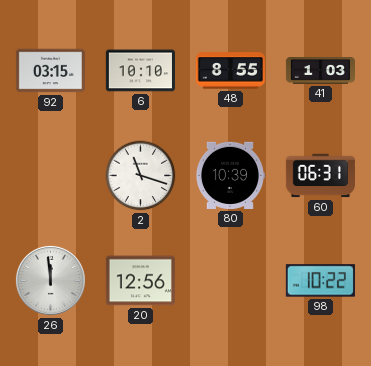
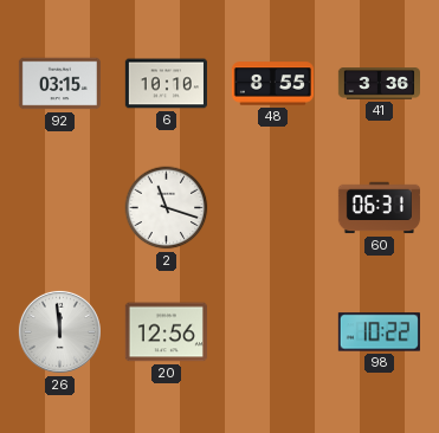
41: 1:03 -> 3:36
80: 10:39 -> none
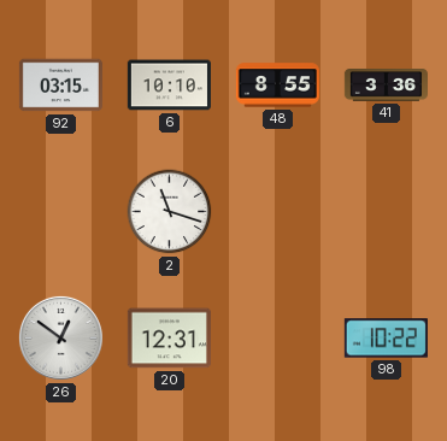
60: 06:31 -> none
26: 11:59 -> 12:51
20: 12:56 -> 12:31
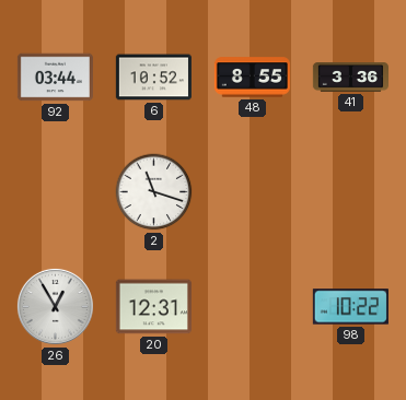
92: 03:15 -> 03:44
6: 10:10 -> 10:52
26: 12:51 -> 12:55
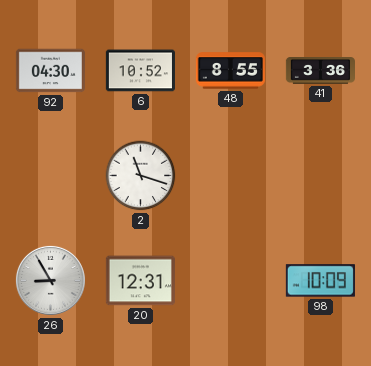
92: 03:44 -> 04:30
26: 12:55 -> 8:55
98: 10:22 -> 10:09
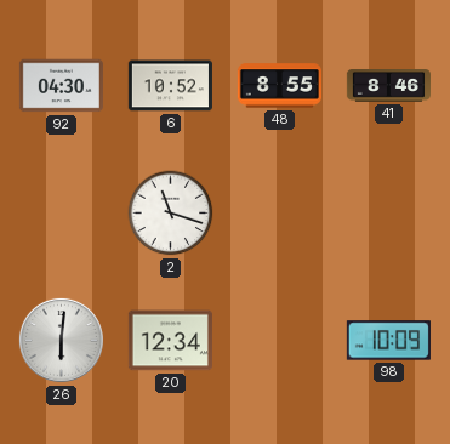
41: 3:36 -> 8:46
26: 8:55 -> 6:01
20: 12:31 -> 12:34
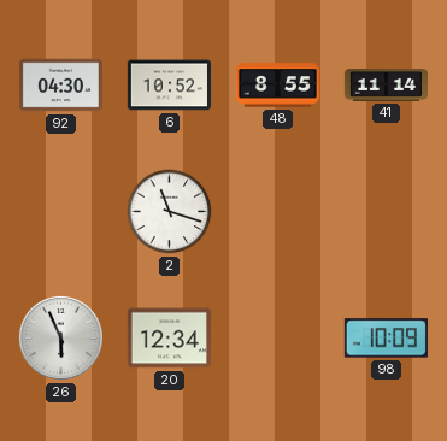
41: 8:46 -> 11:14
26: 6:01 -> 5:56
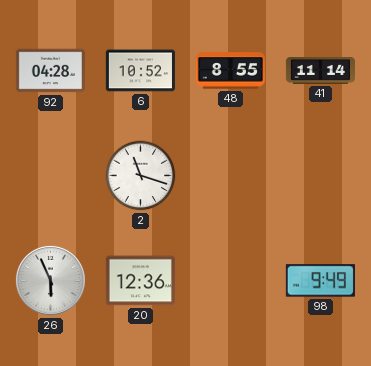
92: 04:30 -> 04:28
20: 12:34 -> 12:36
98: 10:09 -> 9:49
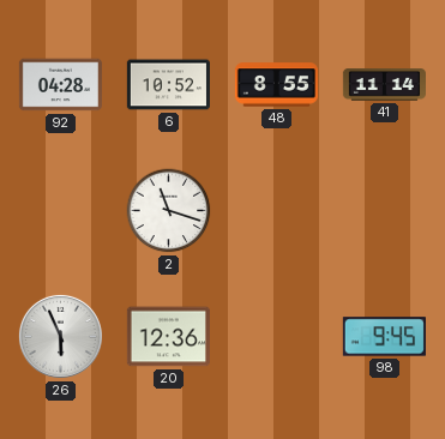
98: 9:49 -> 9:45
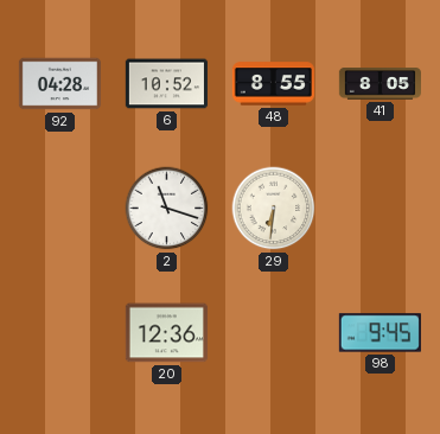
41: 11:14 -> 8:05
29: none -> 6:31
26: 5:56 -> none
